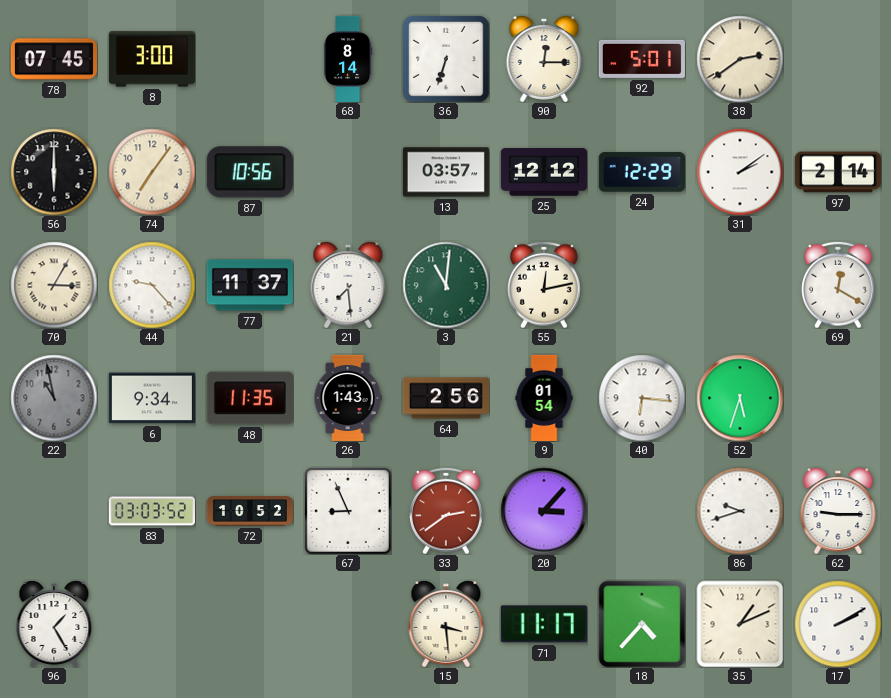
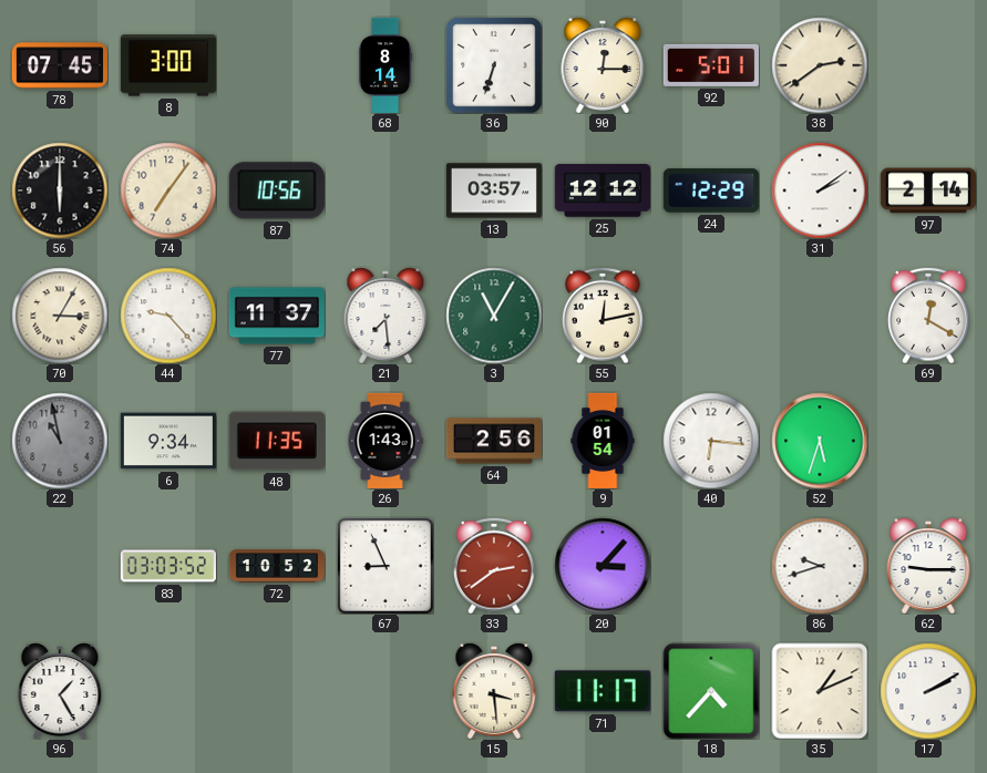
3: 11:01 -> 11:05
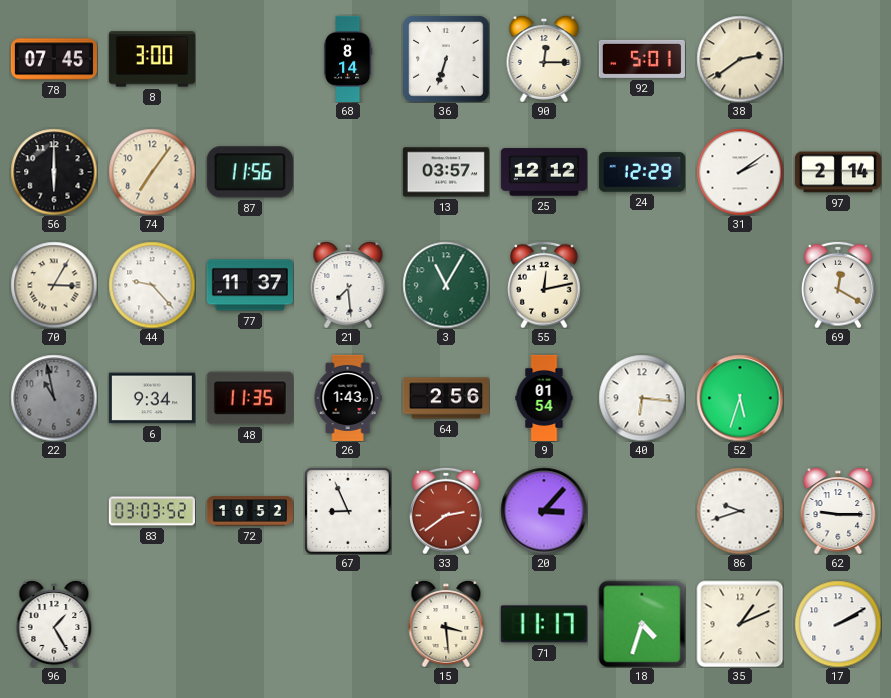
87: 10:56 -> 11:56
18: 4:37 -> 4:33
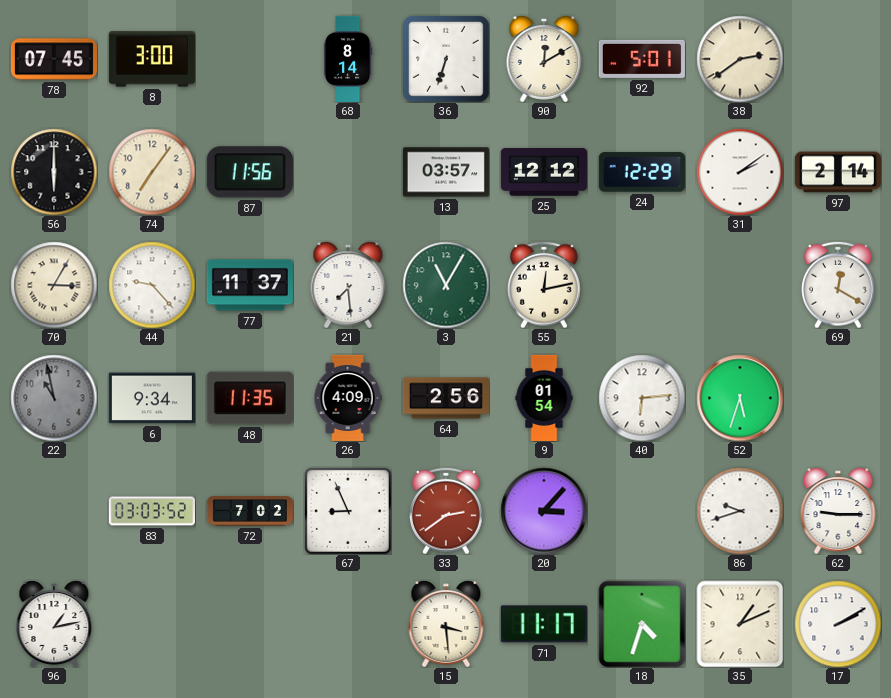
90: 12:15 -> 12:10
26: 1:43 -> 4:09
40: 6:16 -> 6:14
72: 10:52 -> 7:02
96: 1:25 -> 1:13
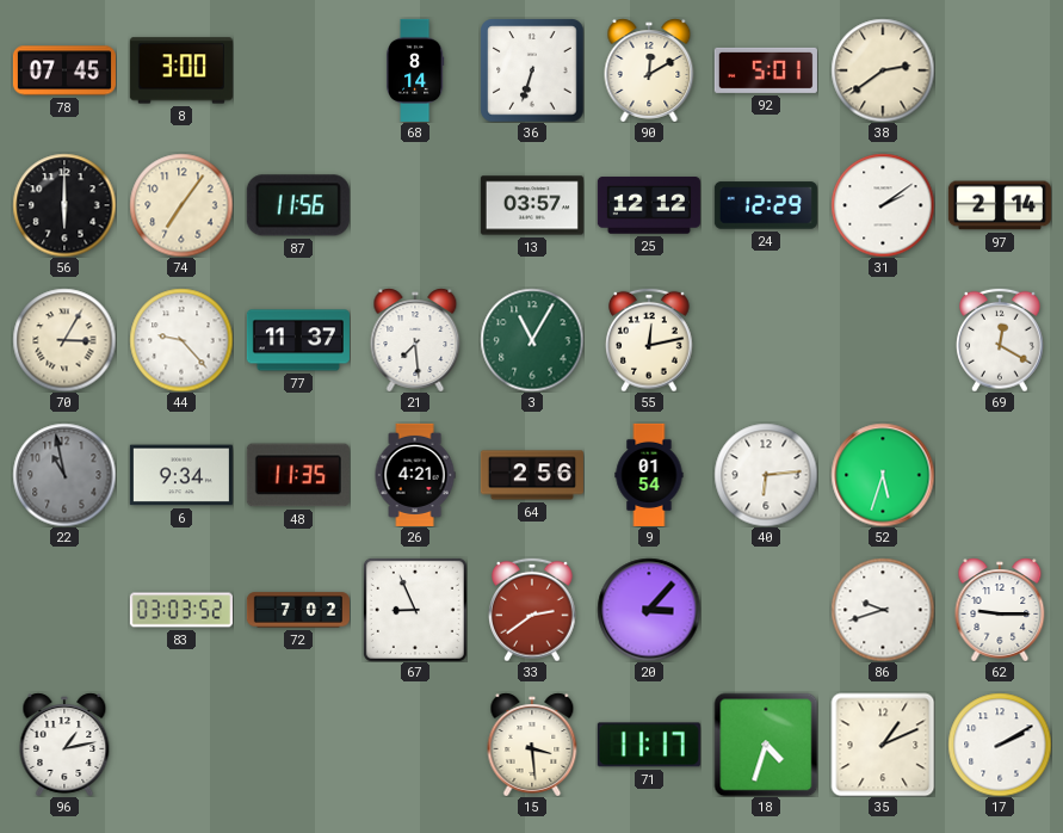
26: 4:09 -> 4:21
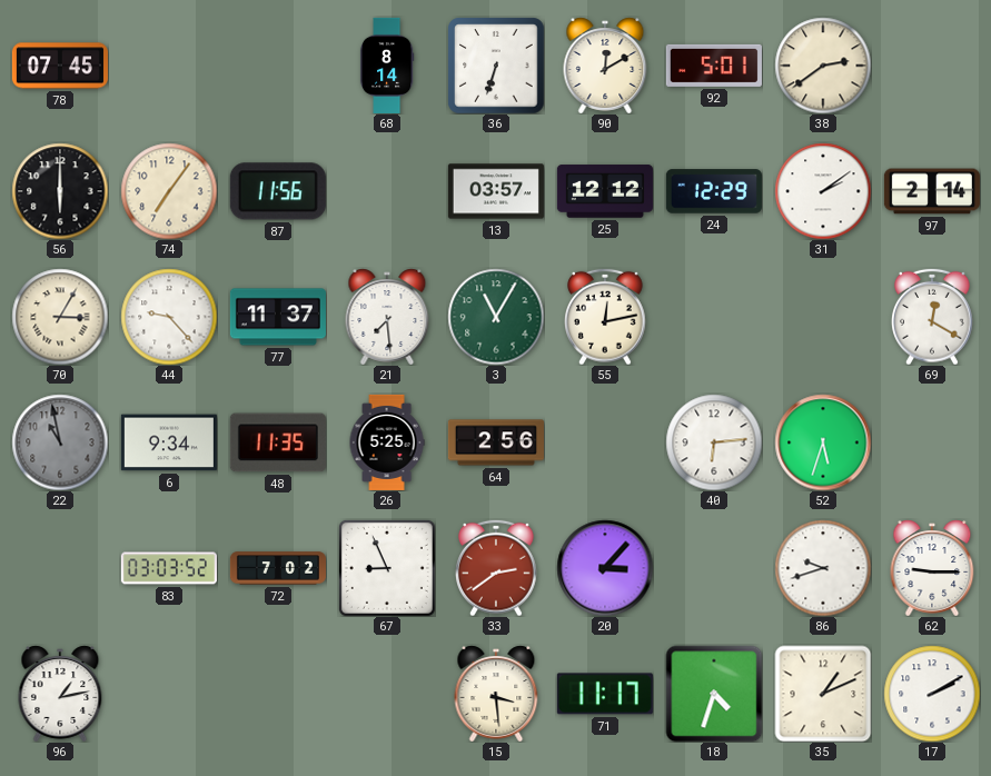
8: 3:00 -> none
26: 4:21 -> 5:25
9: 01:54 -> none
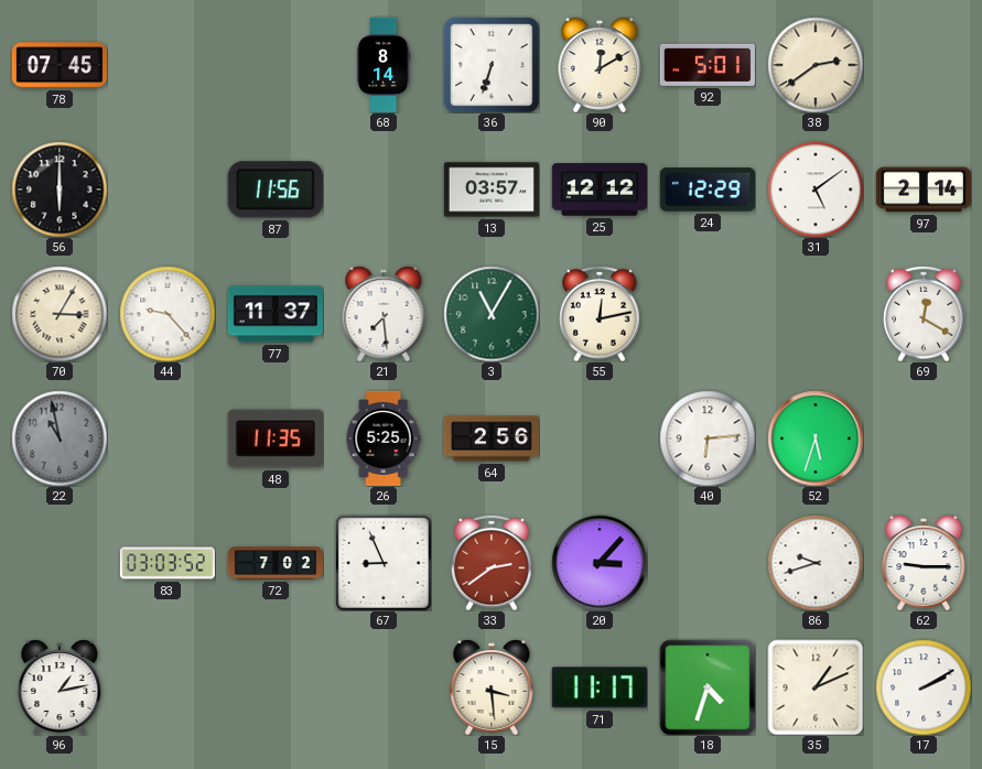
74: 7:06 -> none
31: 2:09 -> 5:09
6: 9:34 -> none
